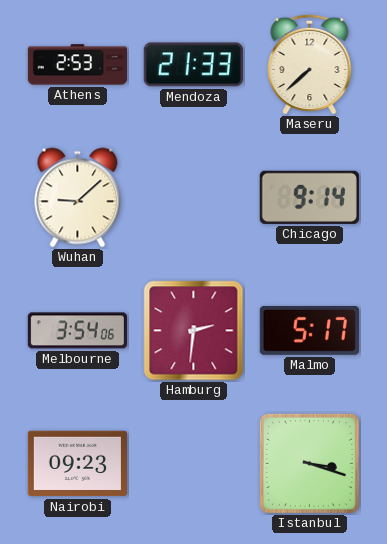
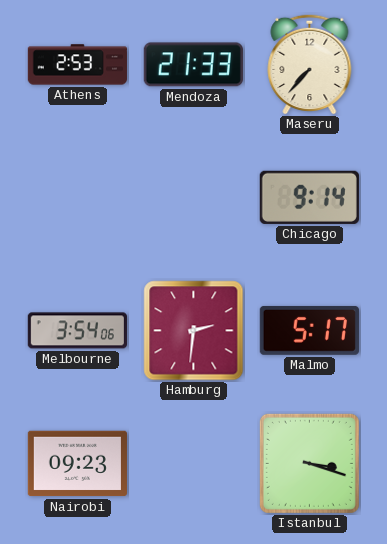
Maseru: 7:38 -> 7:37
Wuhan: 9:08 -> none
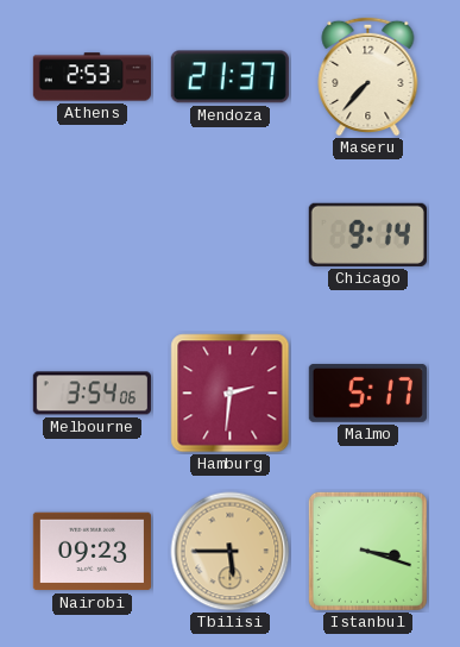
Mendoza: 21:33 -> 21:37
Tbilisi: none -> 5:45
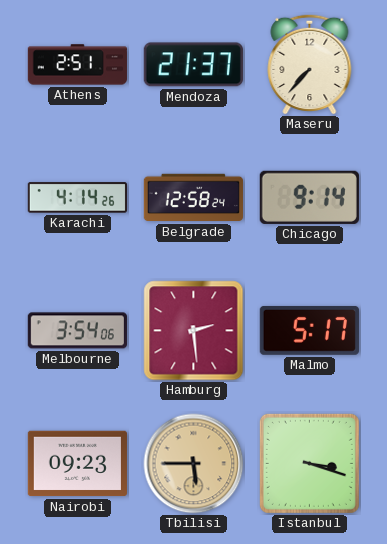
Athens: 2:53 -> 2:51
Karachi: none -> 4:14
Belgrade: none -> 12:58
Hamburg: 2:31 -> 2:29
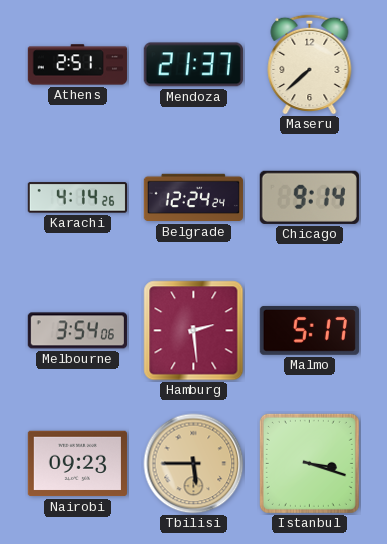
Maseru: 7:37 -> 7:38
Belgrade: 12:58 -> 12:24
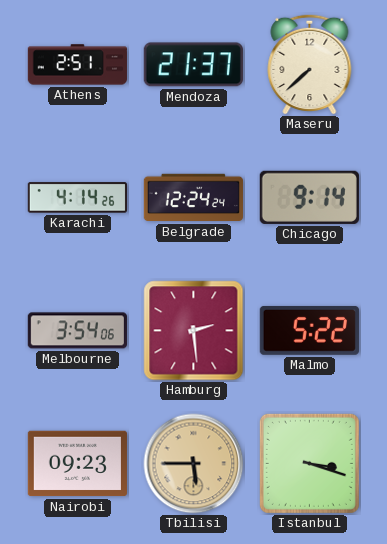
Malmo: 5:17 -> 5:22
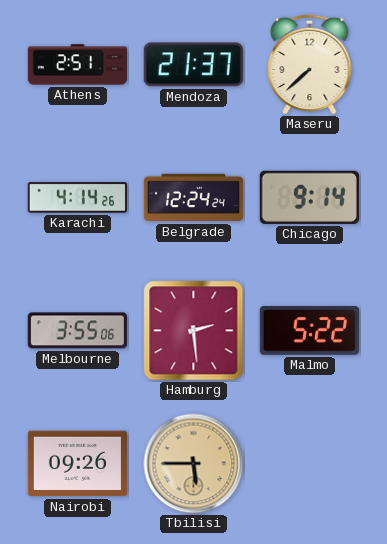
Melbourne: 3:54 -> 3:55
Nairobi: 09:23 -> 09:26
Istanbul: 3:18 -> none
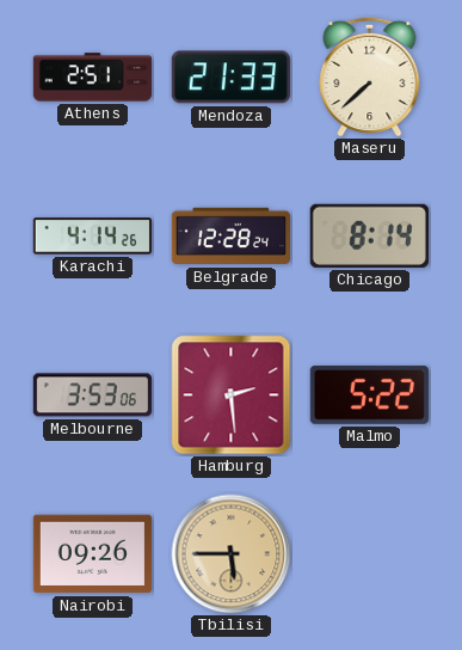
Mendoza: 21:37 -> 21:33
Belgrade: 12:24 -> 12:28
Chicago: 9:14 -> 8:14
Melbourne: 3:55 -> 3:53
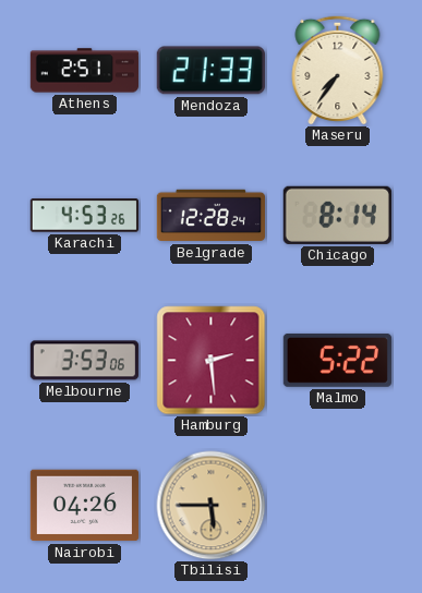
Maseru: 7:38 -> 7:36
Karachi: 4:14 -> 4:53
Nairobi: 09:26 -> 04:26
